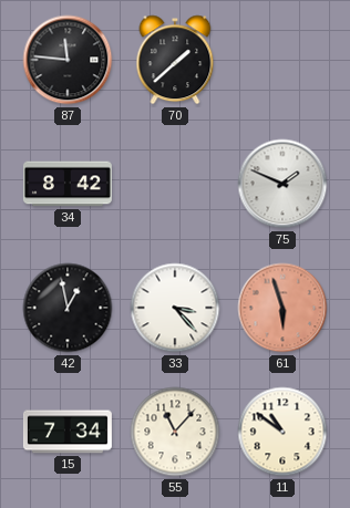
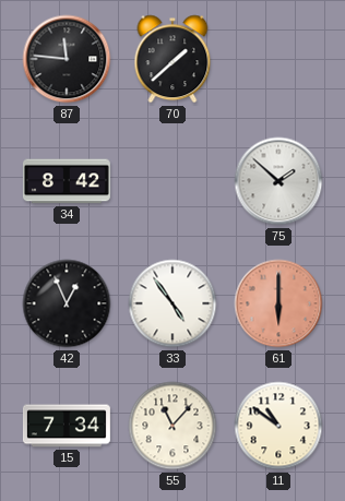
75: 1:49 -> 1:52
42: 12:58 -> 12:56
33: 3:23 -> 4:54
61: 5:57 -> 6:00
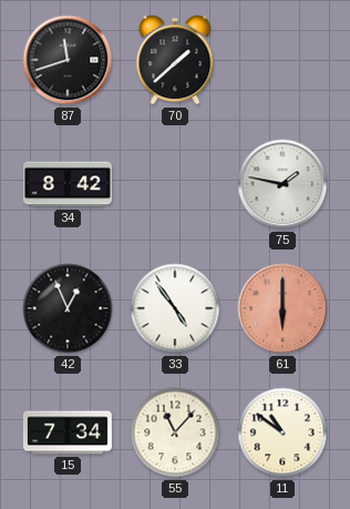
87: 11:46 -> 11:42
75: 1:52 -> 1:47
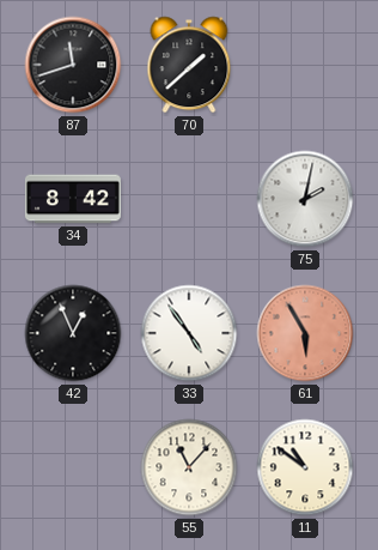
75: 1:47 -> 2:02
61: 6:00 -> 5:55
15: 7:34 -> none
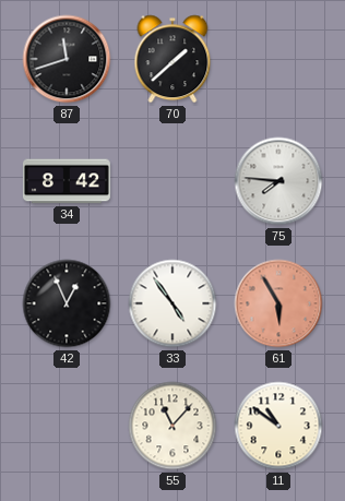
75: 2:02 -> 7:46
